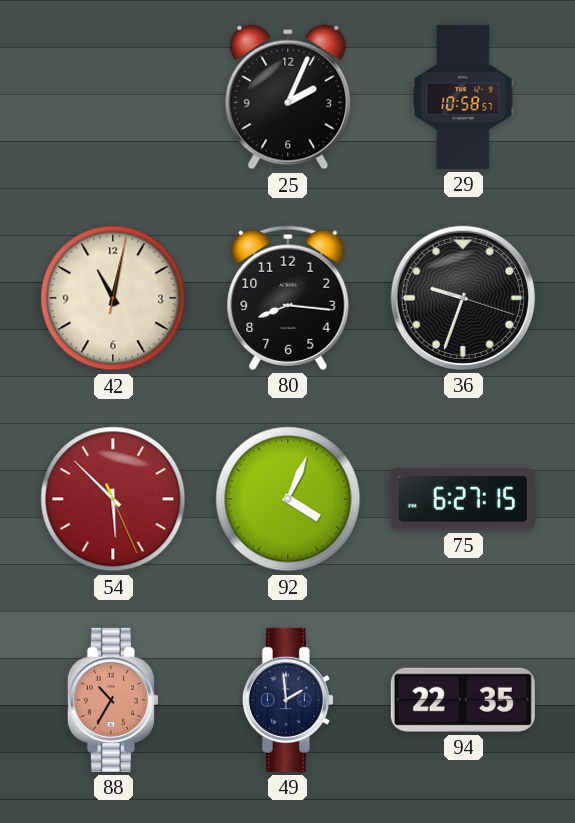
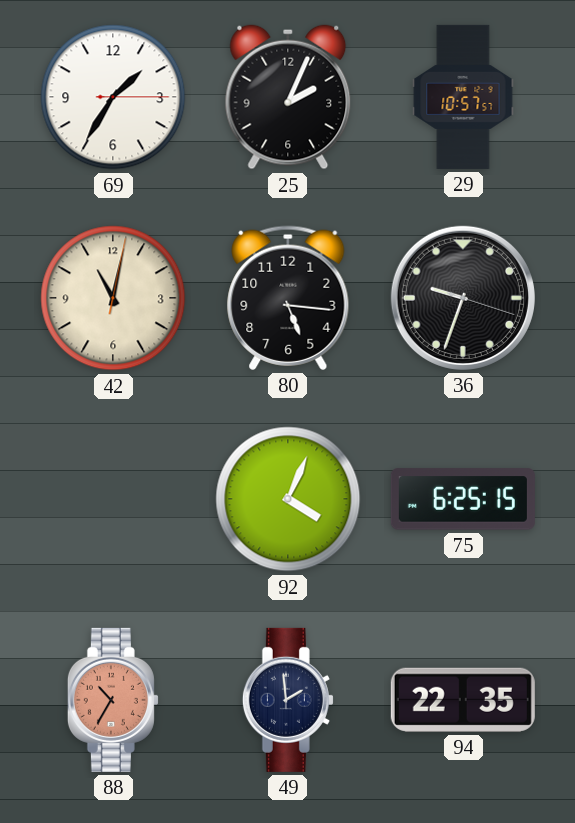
69: none -> 1:35
29: 10:58 -> 10:57
80: 8:16 -> 5:16
54: 5:52 -> none
75: 6:27 -> 6:25
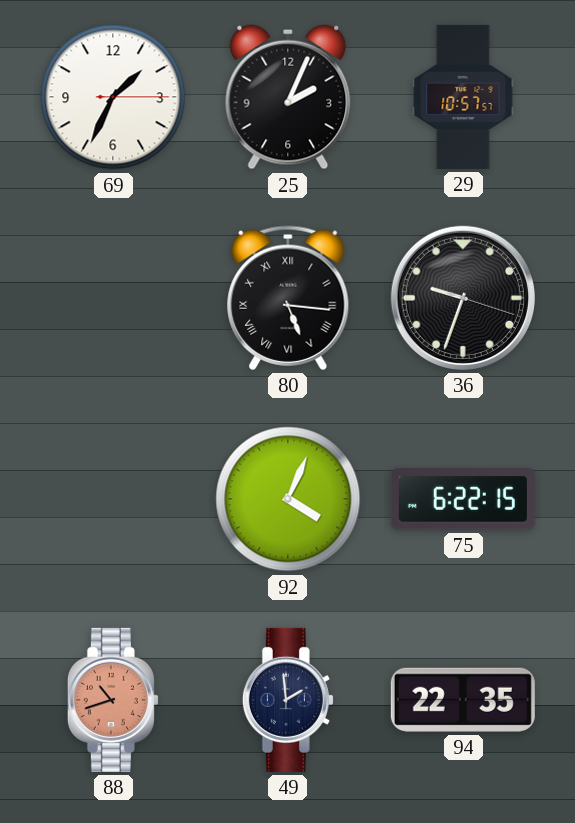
69: 1:35 -> 1:34
42: 11:02 -> none
80 numerals: Arabic -> Roman
75: 6:25 -> 6:22
88: 10:35 -> 10:42
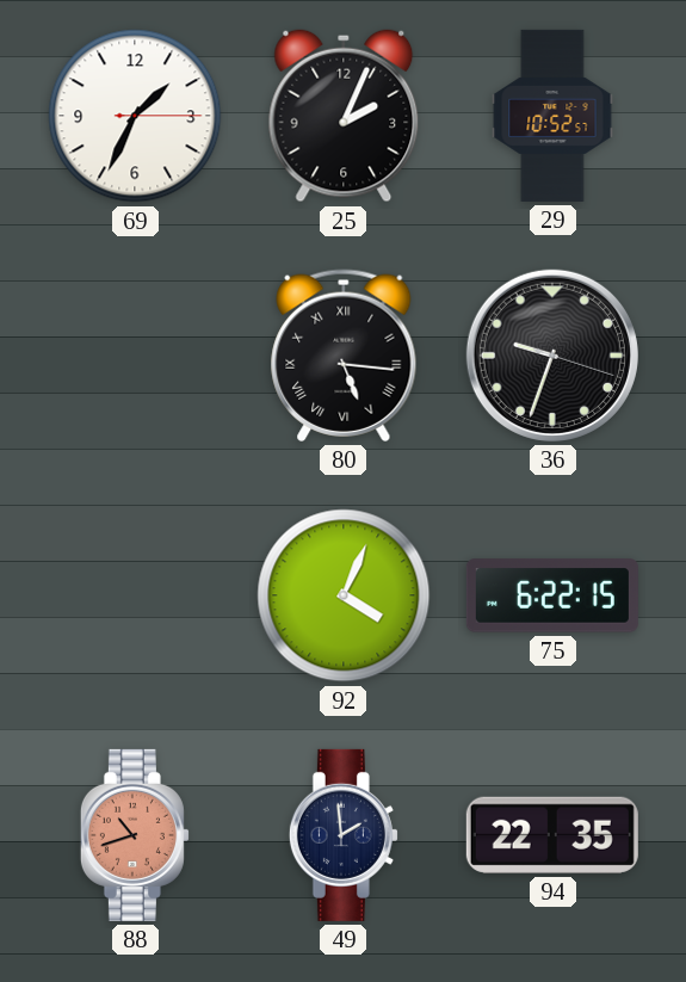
29: 10:57 -> 10:52
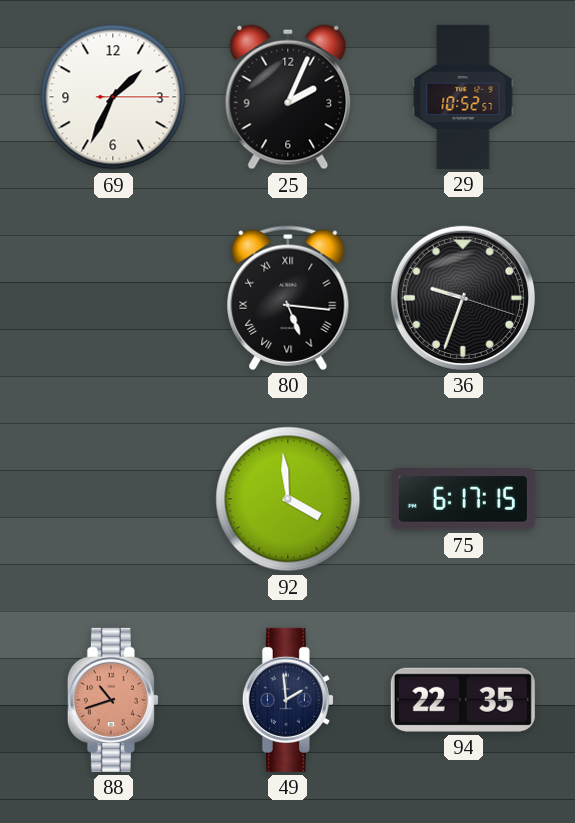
92: 4:04 -> 3:59
75: 6:22 -> 6:17
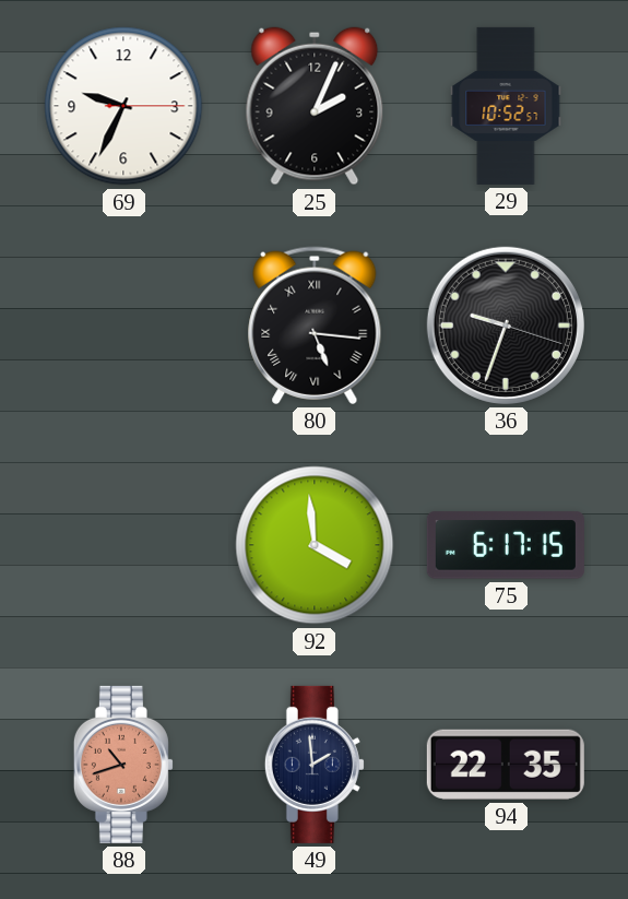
69: 1:34 -> 9:34
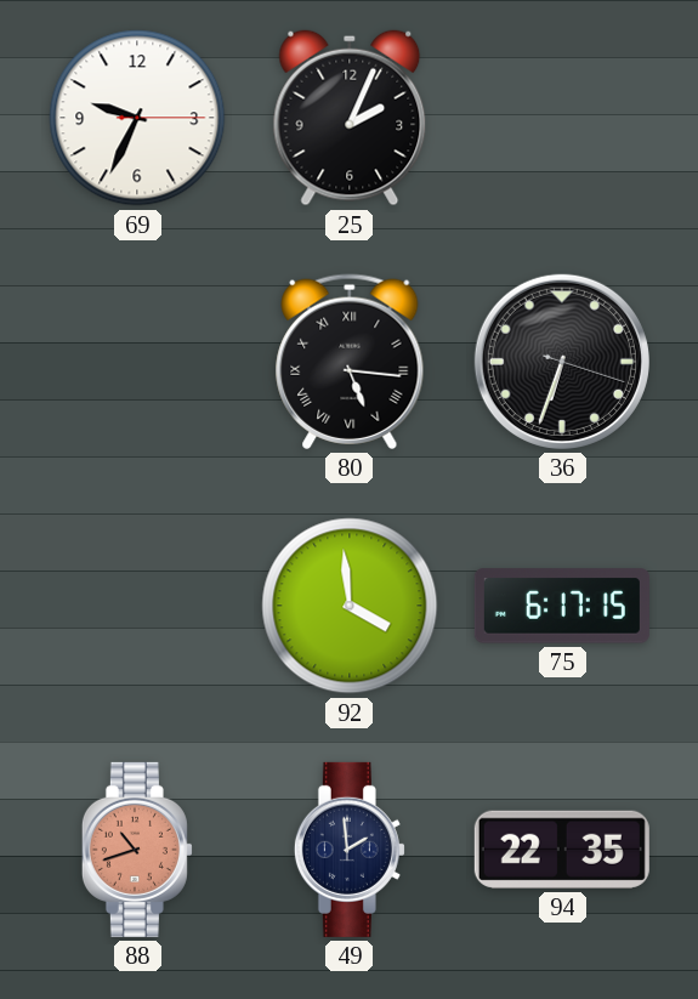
29: 10:52 -> none
36: 9:33 -> 6:33
